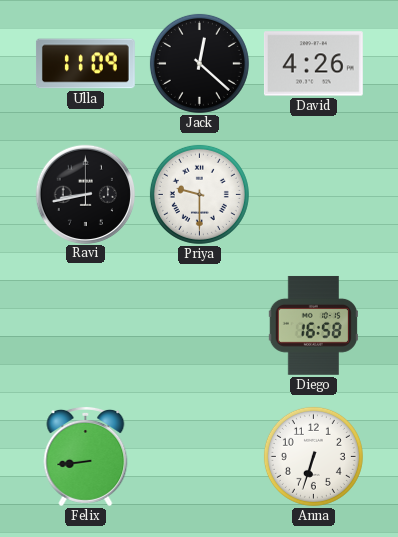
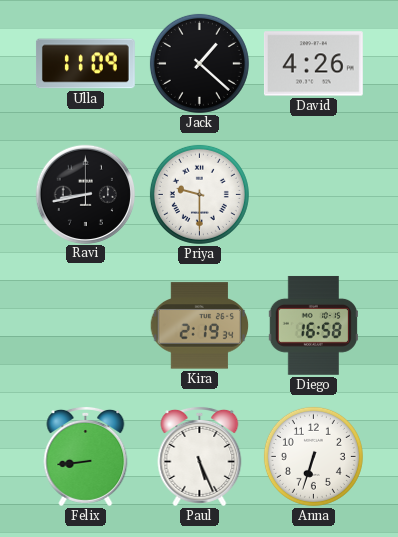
Jack: 12:22 -> 1:22
Kira: none -> 2:19
Paul: none -> 5:26
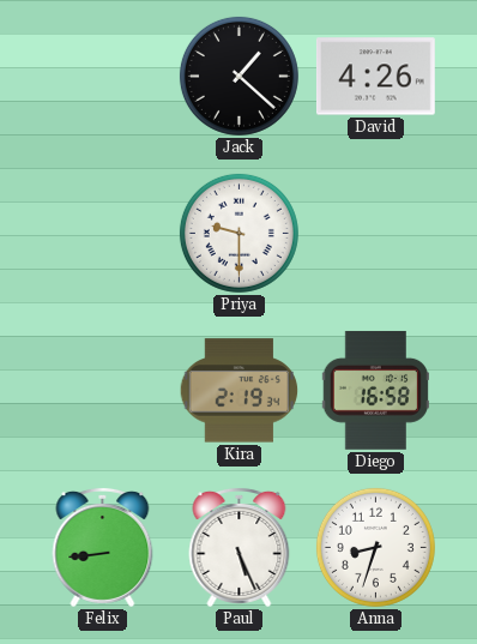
Ulla: 11:09 -> none
Ravi: 8:43 -> none
Anna: 6:33 -> 8:33
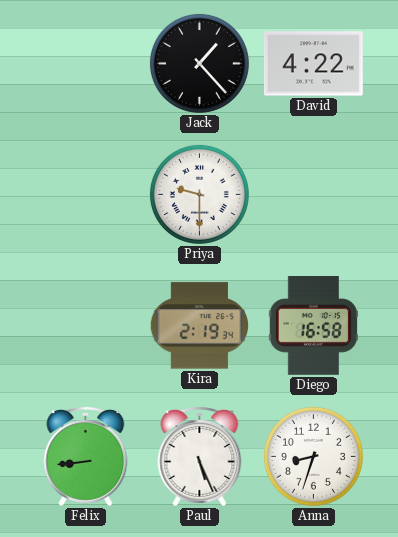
Jack: 1:22 -> 1:23
David: 4:26 -> 4:22
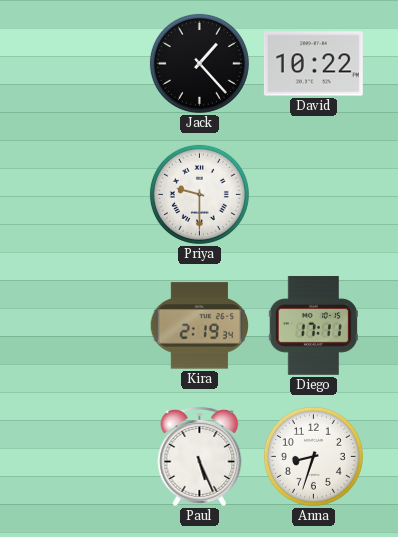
David: 4:22 -> 10:22
Diego: 16:58 -> 17:11
Felix: 8:44 -> none
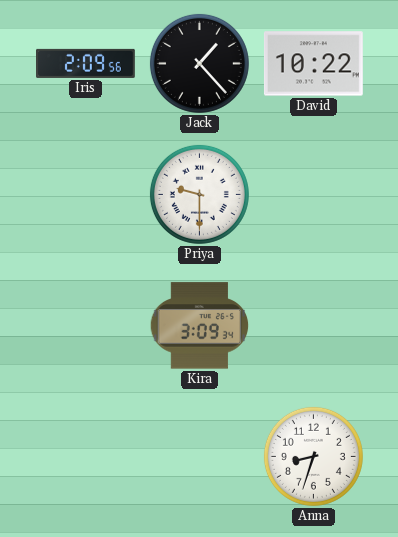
Iris: none -> 2:09
Kira: 2:19 -> 3:09
Diego: 17:11 -> none
Paul: 5:26 -> none
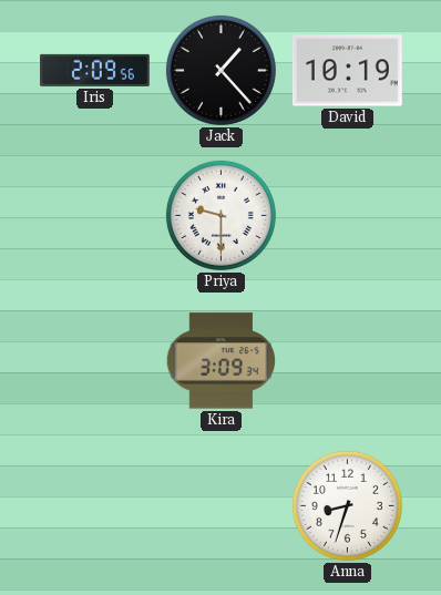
David: 10:22 -> 10:19
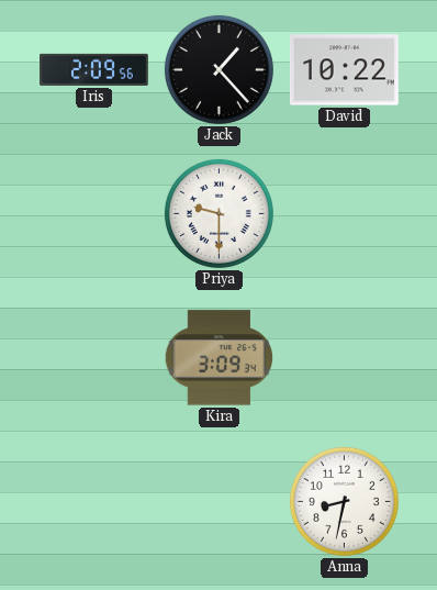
David: 10:19 -> 10:22
Anna: 8:33 -> 8:32
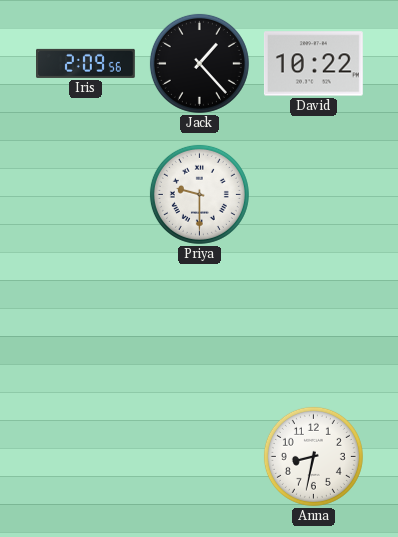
Kira: 3:09 -> none
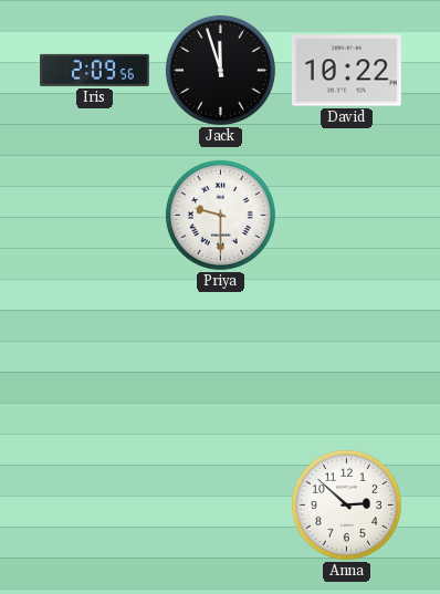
Jack: 1:23 -> 11:57
Anna: 8:32 -> 2:52
